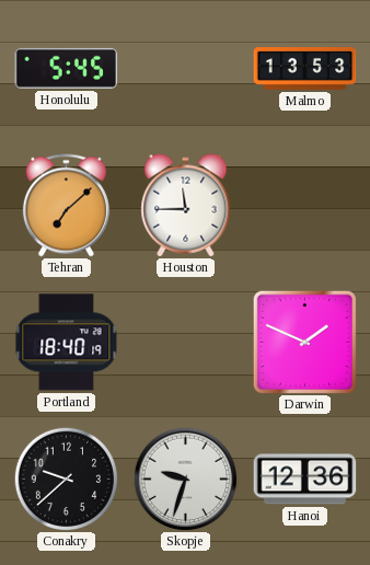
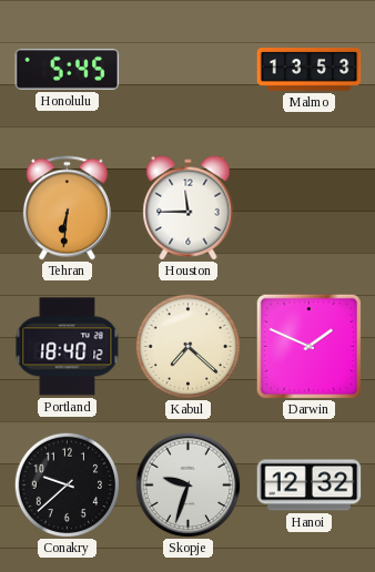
Tehran: 7:08 -> 6:31
Portland: 18:40:19 -> 18:40:12
Kabul: none -> 7:22
Hanoi: 12:36 -> 12:32
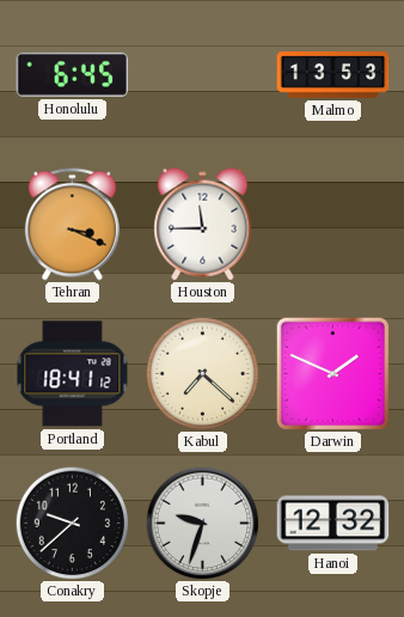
Honolulu: 5:45 -> 6:45
Tehran: 6:31 -> 3:19
Portland: 18:40 -> 18:41
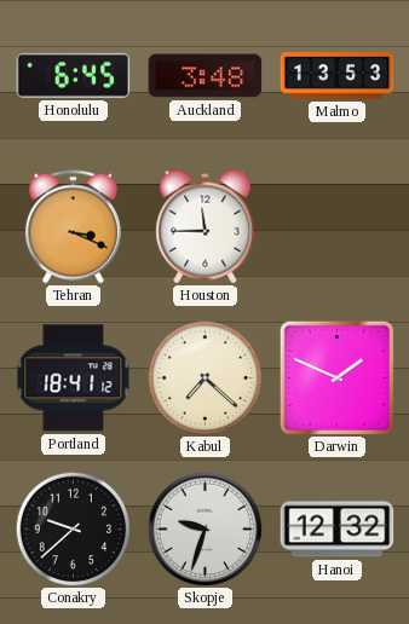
Auckland: none -> 3:48
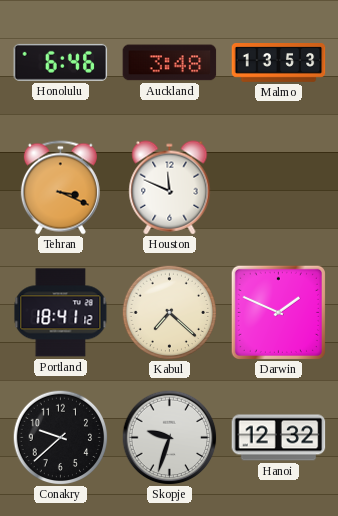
Honolulu: 6:45 -> 6:46
Houston: 11:45 -> 11:49
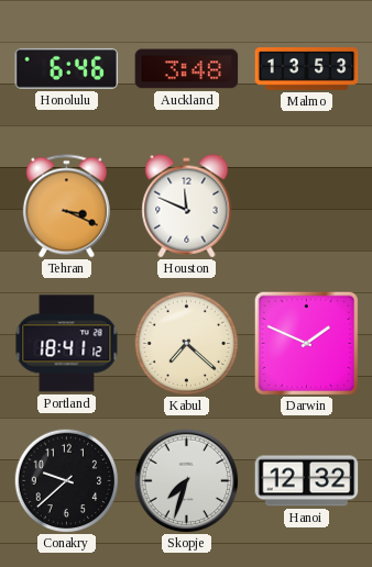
Skopje: 9:33 -> 7:33
